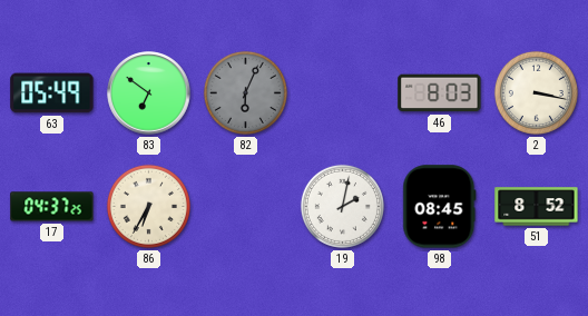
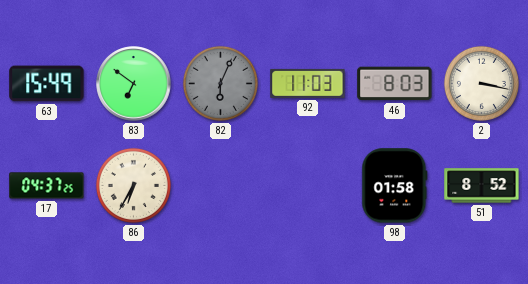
63: 05:49 -> 15:49
92: none -> 11:03
19: 2:02 -> none
98: 08:45 -> 01:58
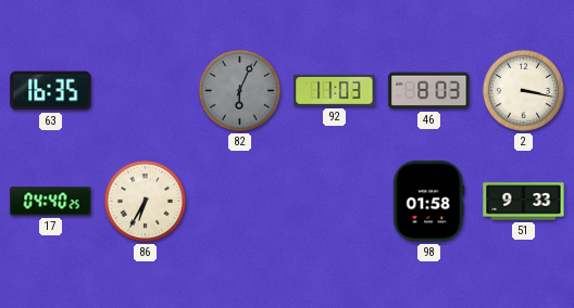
63: 15:49 -> 16:35
83: 6:51 -> none
17: 04:37 -> 04:40
51: 8:52 -> 9:33
